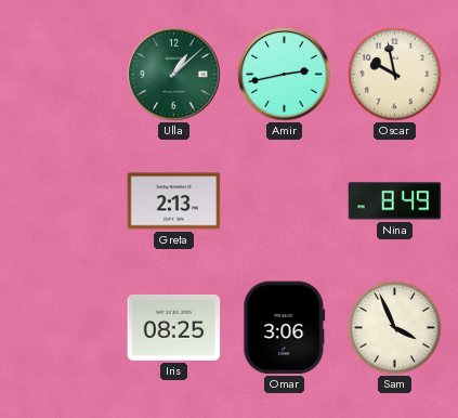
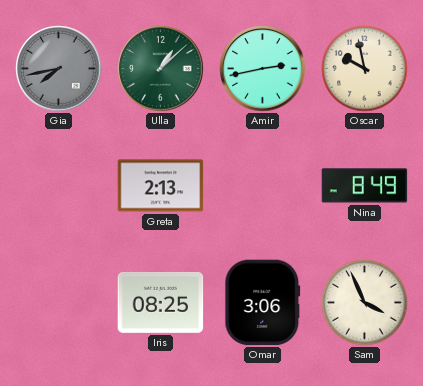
Gia: none -> 7:43
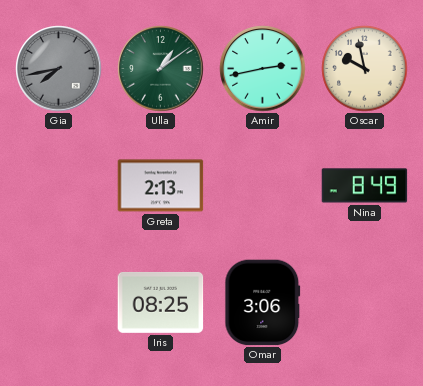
Ulla: 1:08 -> 1:09
Sam: 3:56 -> none
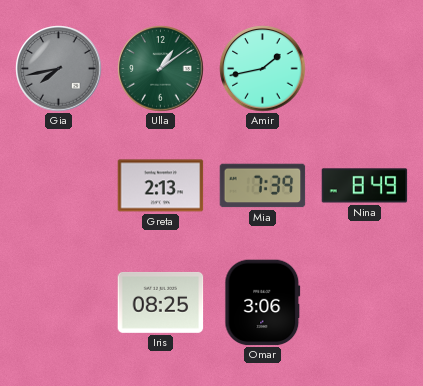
Amir: 2:43 -> 1:43
Oscar: 9:58 -> none
Mia: none -> 7:39
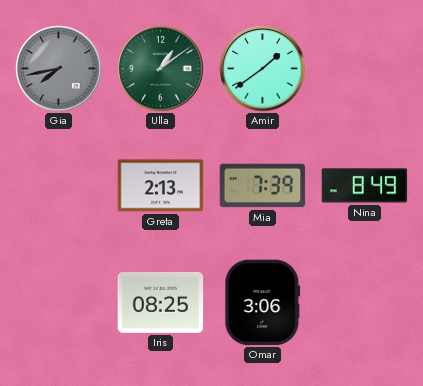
Amir: 1:43 -> 1:39
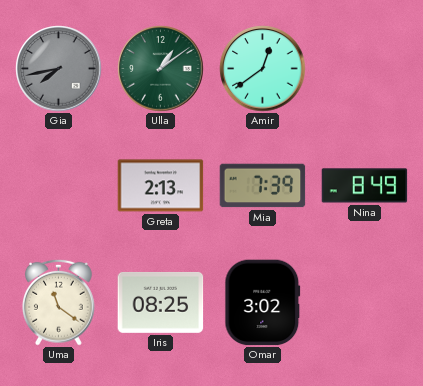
Amir: 1:39 -> 12:39
Uma: none -> 11:21
Omar: 3:06 -> 3:02
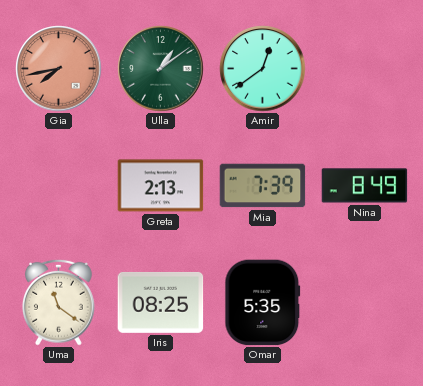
Gia dial: grey -> salmon
Omar: 3:02 -> 5:35
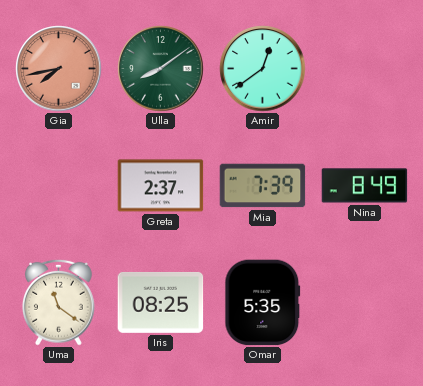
Ulla: 1:09 -> 8:09
Greta: 2:13 -> 2:37
